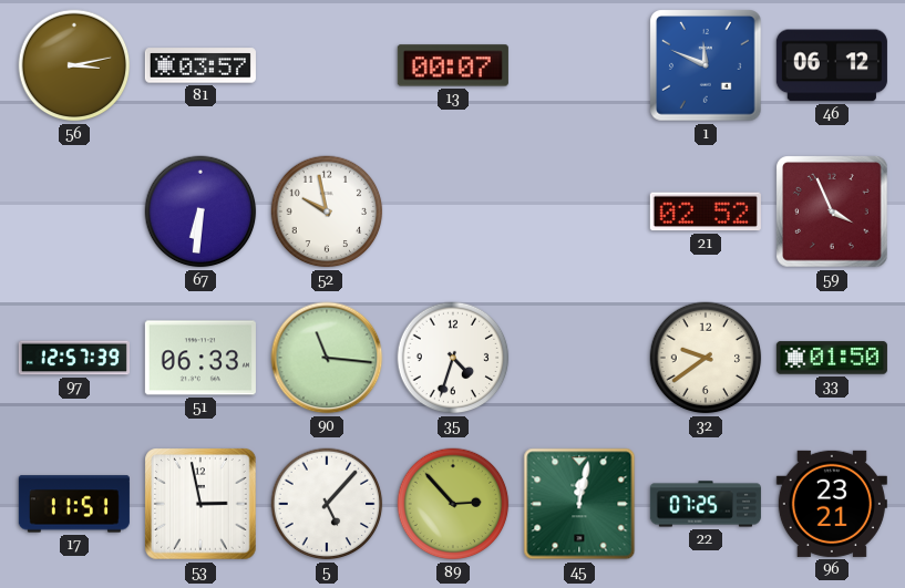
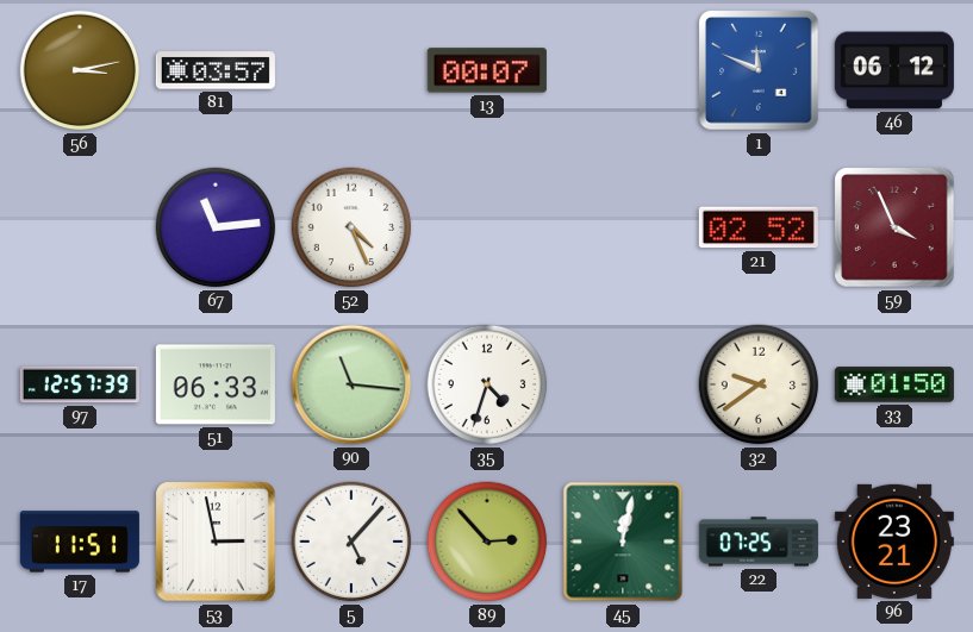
67: 6:31 -> 11:14
52: 9:58 -> 4:26
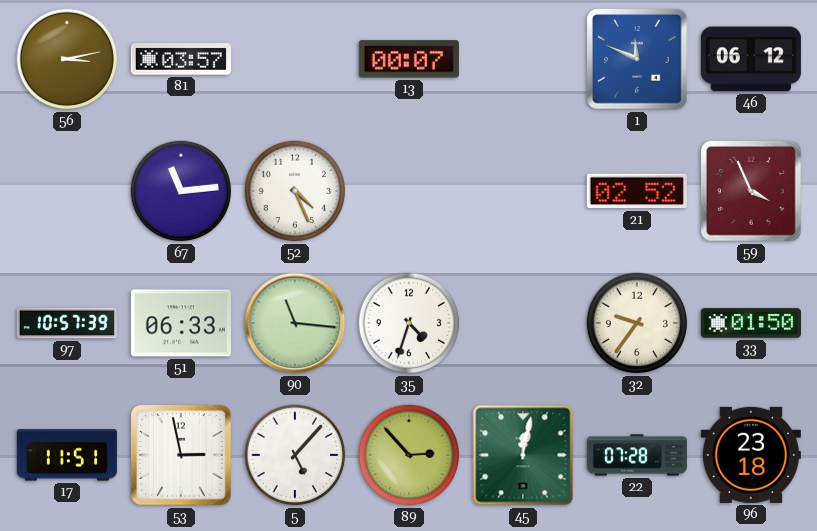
97: 12:57 -> 10:57
32: 9:39 -> 9:36
22: 07:25 -> 07:28
96: 23:21 -> 23:18
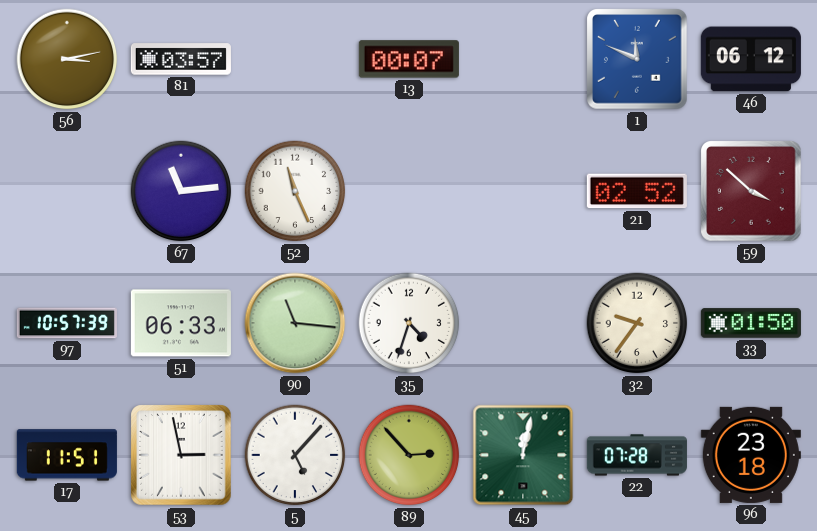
52: 4:26 -> 11:26
59: 3:56 -> 3:52
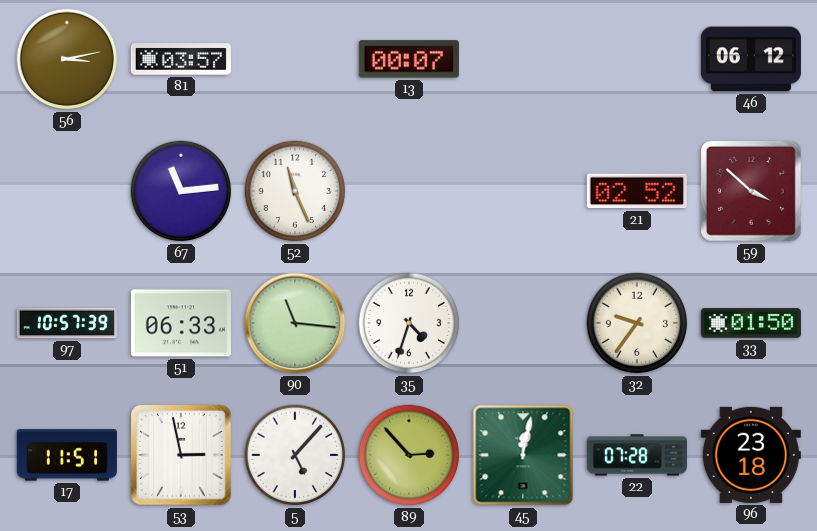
1: 11:49 -> none
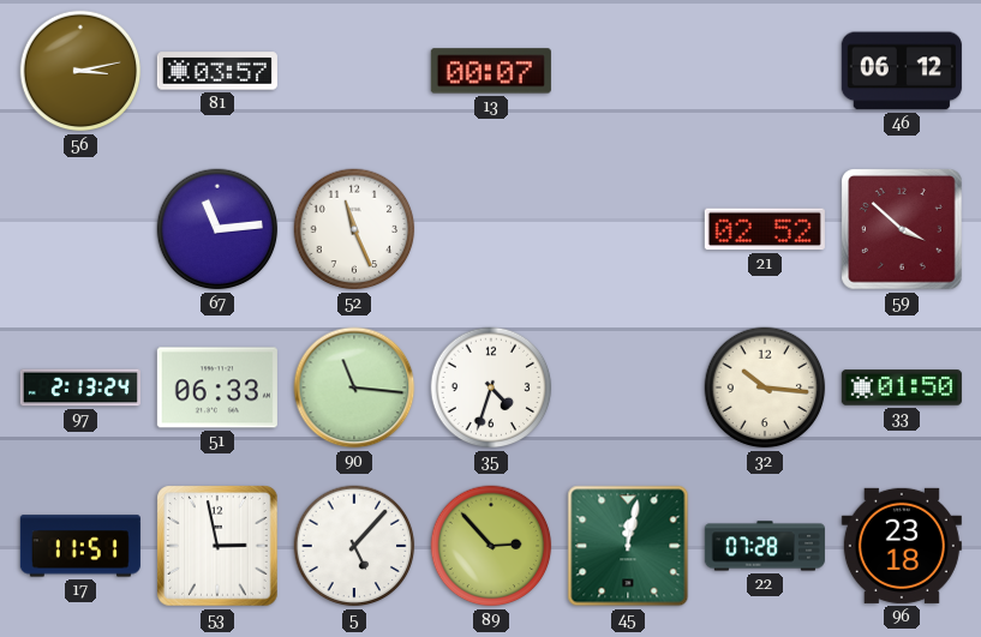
97: 10:57 -> 2:13
32: 9:36 -> 10:16
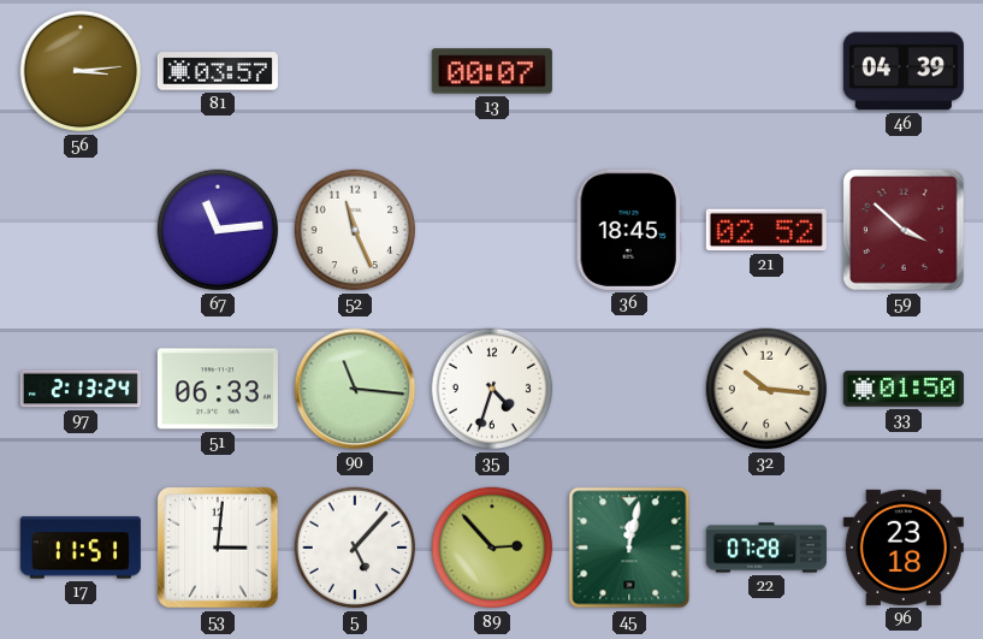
56: 3:13 -> 3:14
46: 06:12 -> 04:39
36: none -> 18:45
53: 2:58 -> 3:01
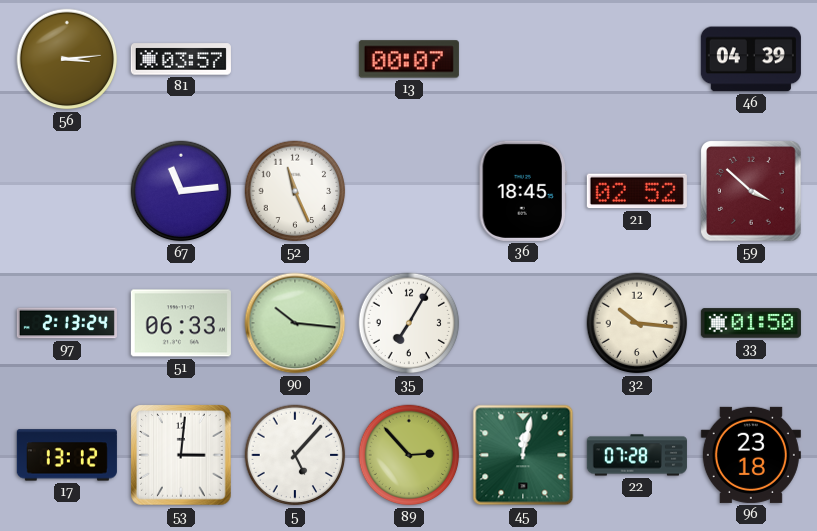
90: 11:16 -> 10:16
35: 4:33 -> 7:05
17: 11:51 -> 13:12
